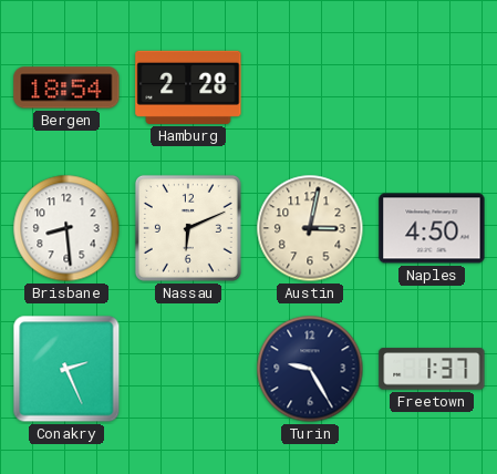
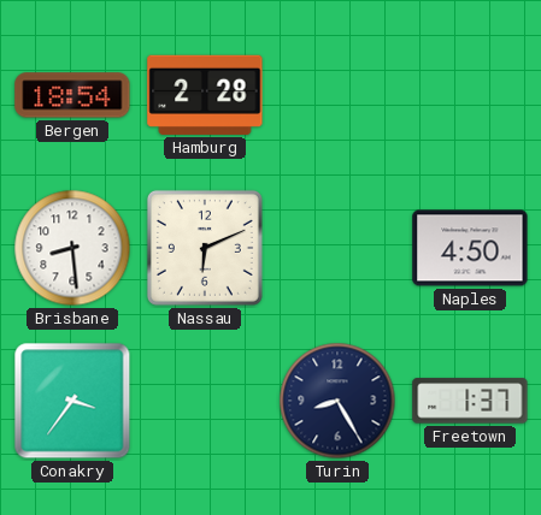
Austin: 3:02 -> none
Conakry: 2:26 -> 3:36
Turin: 9:25 -> 8:25
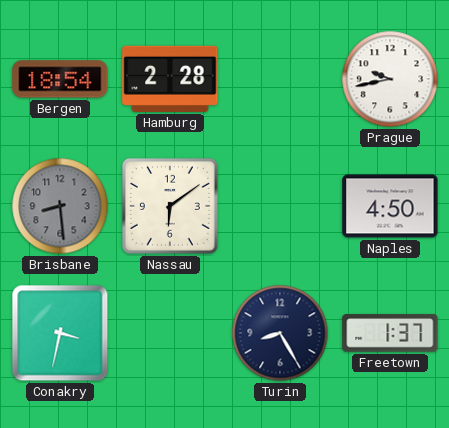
Prague: none -> 9:43
Brisbane dial: white -> grey
Nassau: 6:11 -> 6:09
Conakry: 3:36 -> 3:32
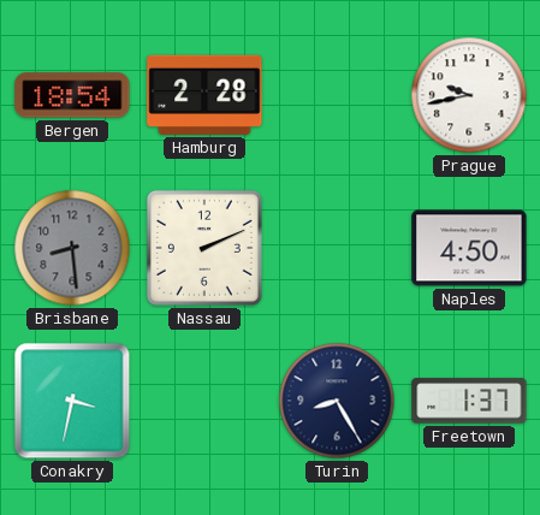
Nassau: 6:09 -> 2:11
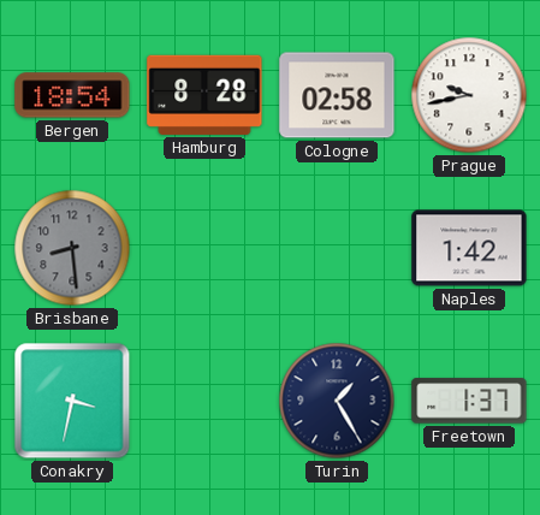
Hamburg: 2:28 -> 8:28
Cologne: none -> 02:58
Nassau: 2:11 -> none
Naples: 4:50 -> 1:42
Turin: 8:25 -> 1:25
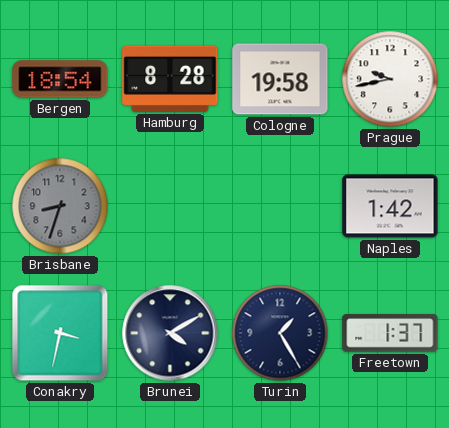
Cologne: 02:58 -> 19:58
Brisbane: 8:29 -> 8:33
Brunei: none -> 4:10
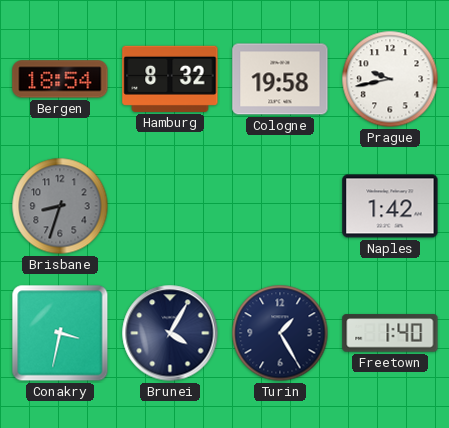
Hamburg: 8:28 -> 8:32
Brunei: 4:10 -> 4:05
Freetown: 1:37 -> 1:40
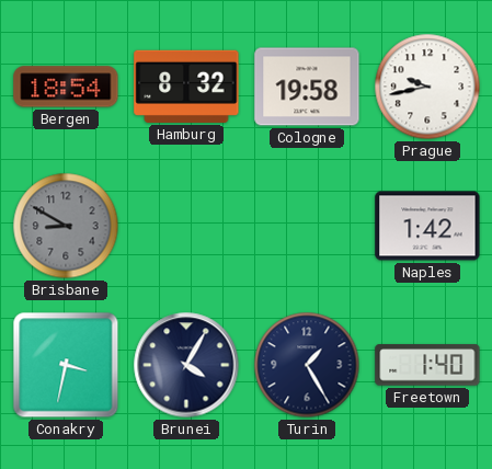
Brisbane: 8:33 -> 8:50
